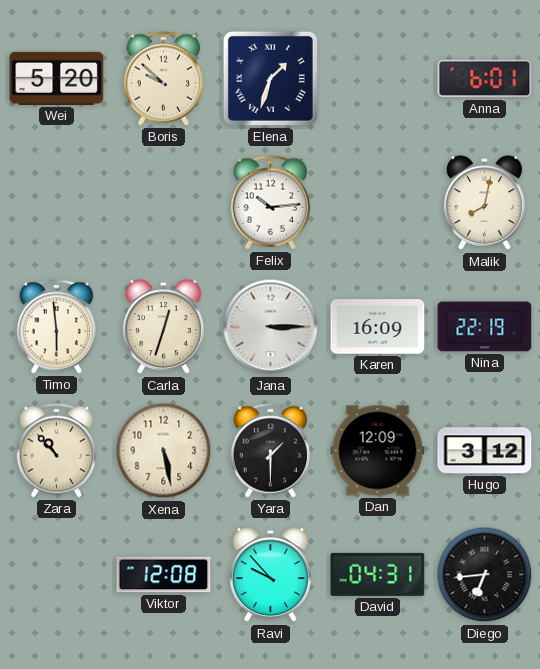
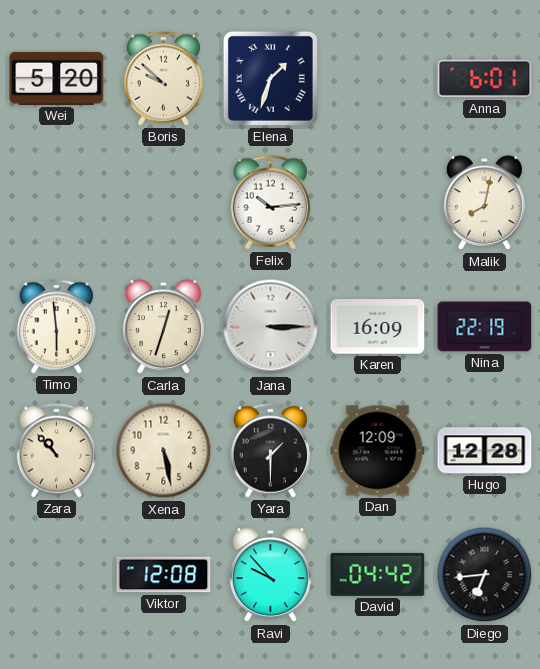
Hugo: 3:12 -> 12:28
David: 04:31 -> 04:42
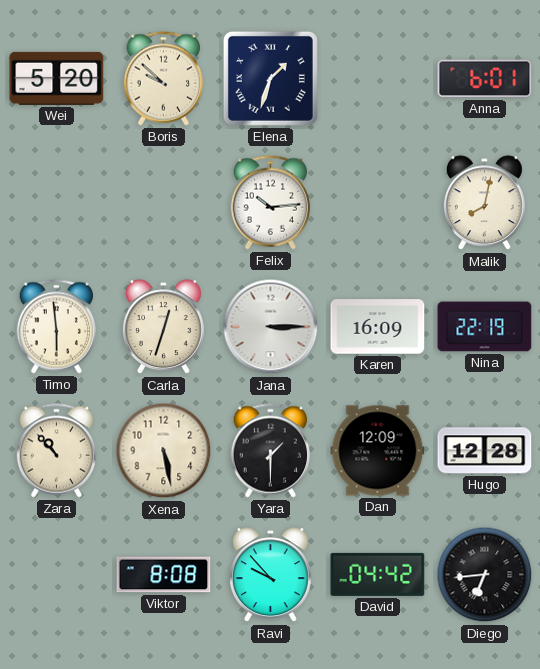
Viktor: 12:08 -> 8:08
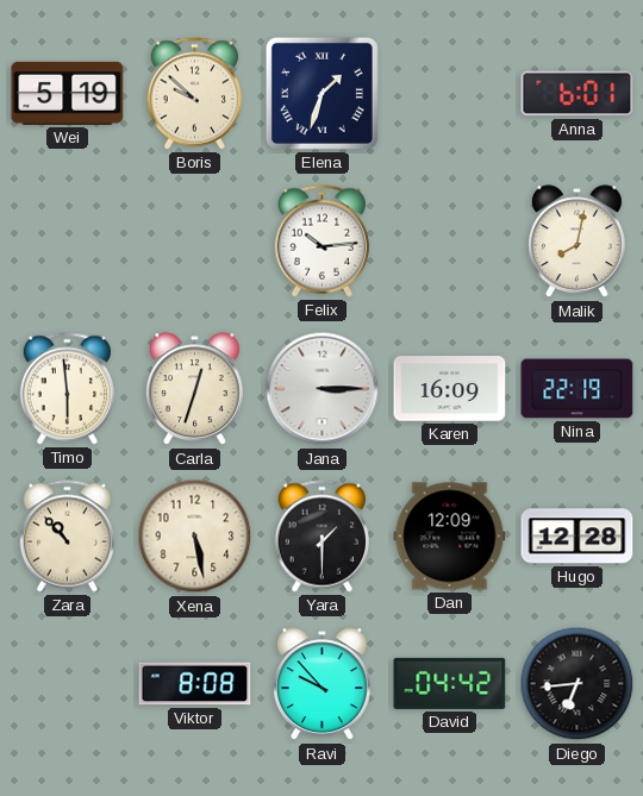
Wei: 5:20 -> 5:19
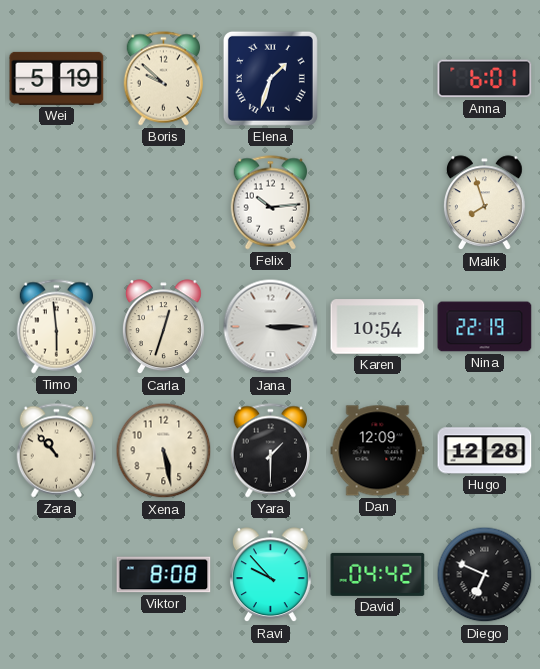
Malik: 8:02 -> 7:57
Karen: 16:09 -> 10:54
Diego: 6:44 -> 6:49
